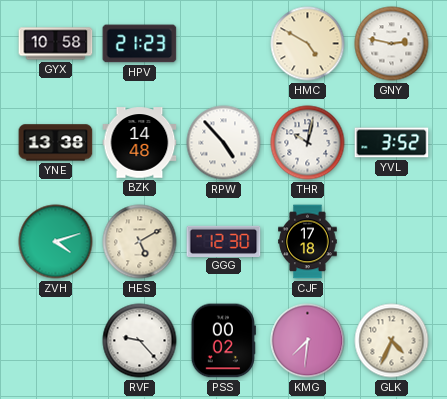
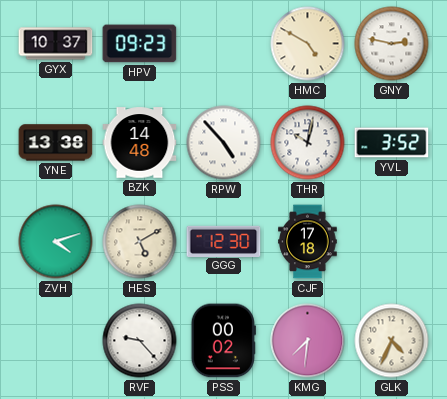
GYX: 10:58 -> 10:37
HPV: 21:23 -> 09:23
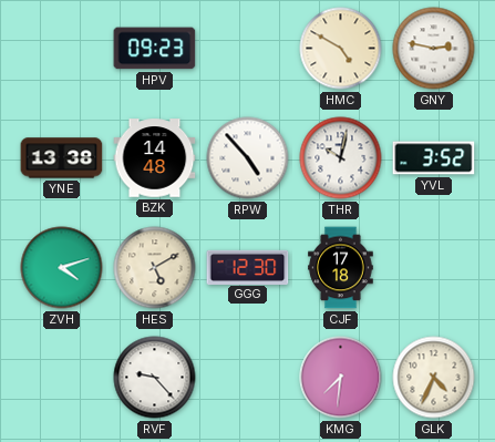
GYX: 10:37 -> none
PSS: 00:02 -> none
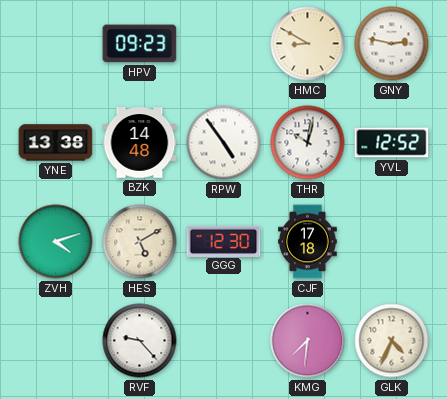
HMC: 4:50 -> 8:50
RPW: 4:53 -> 4:54
YVL: 3:52 -> 12:52
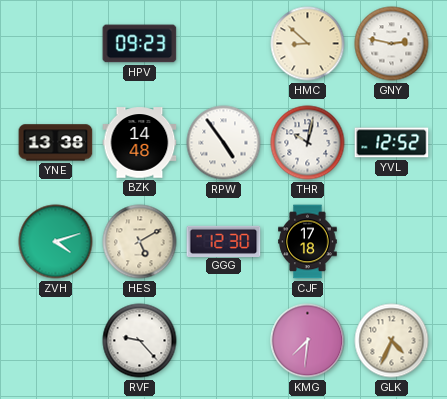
HMC: 8:50 -> 8:52
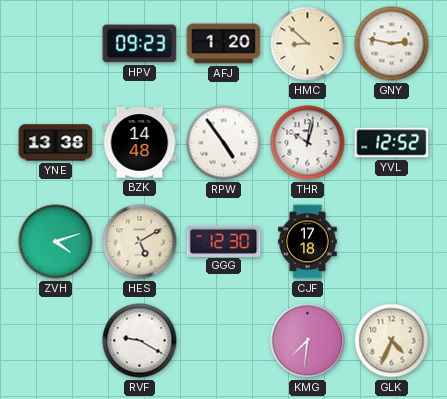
AFJ: none -> 1:20
RVF: 9:23 -> 9:20
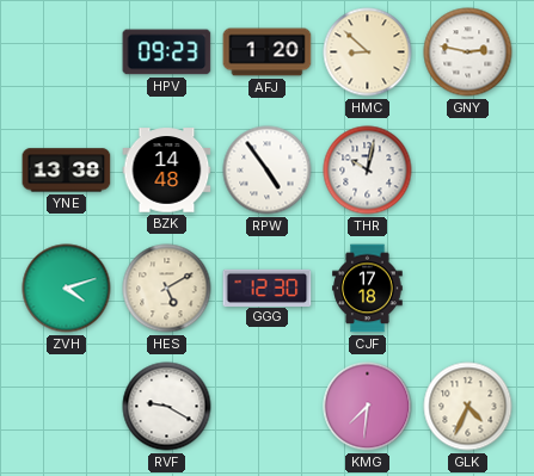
YVL: 12:52 -> none
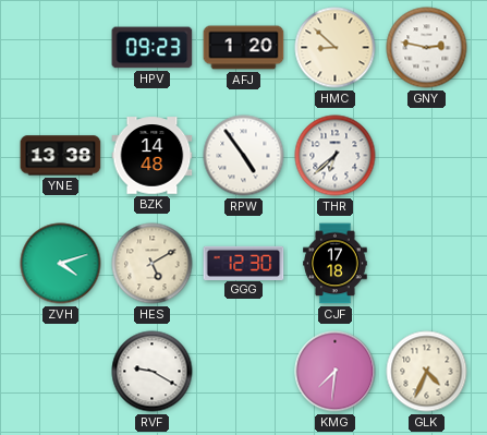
THR: 10:02 -> 6:38
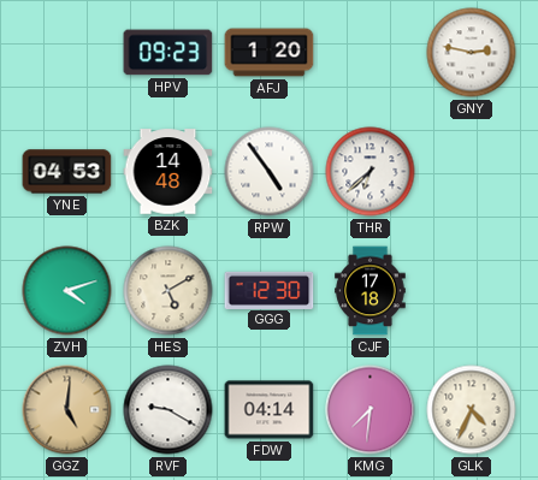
HMC: 8:52 -> none
YNE: 13:38 -> 04:53
GGZ: none -> 5:01
FDW: none -> 04:14
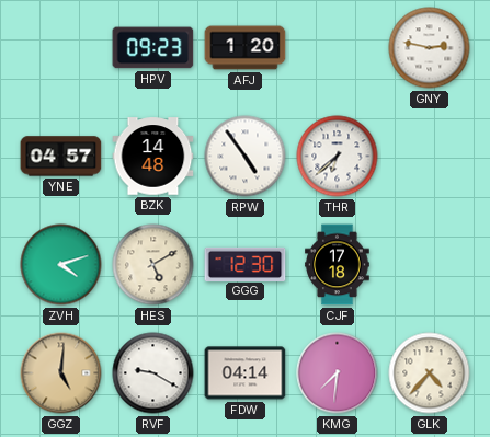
YNE: 04:53 -> 04:57
GLK: 4:34 -> 4:37
